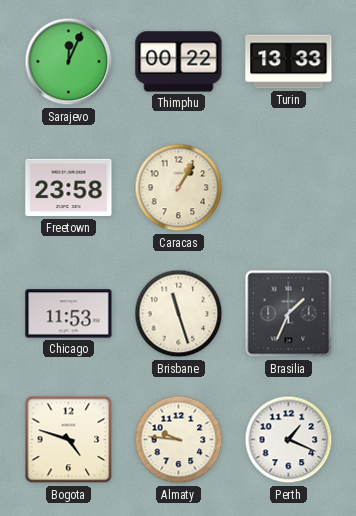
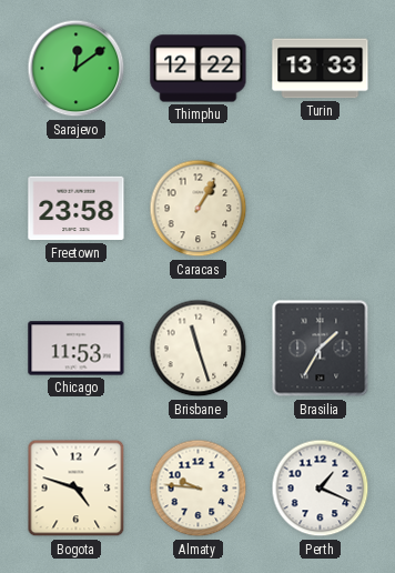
Sarajevo: 12:04 -> 12:09
Thimphu: 00:22 -> 12:22
Brasilia: 1:34 -> 1:35
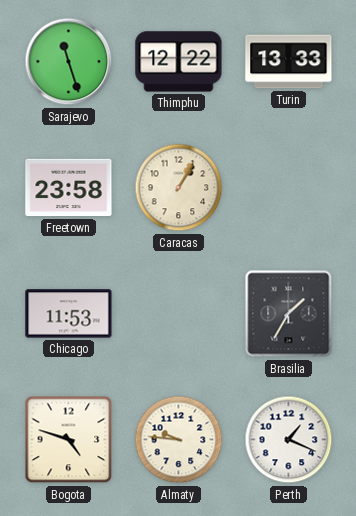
Sarajevo: 12:09 -> 11:27
Brisbane: 11:27 -> none
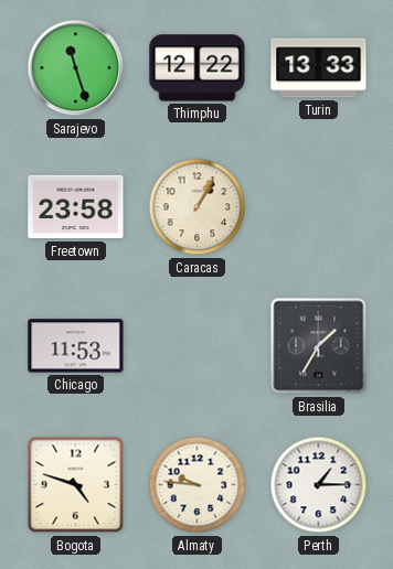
Perth: 1:19 -> 1:15
